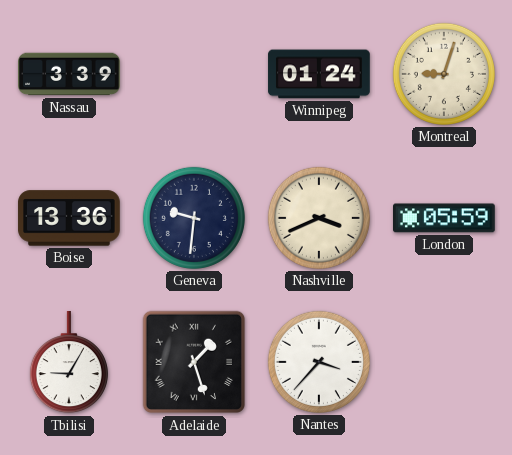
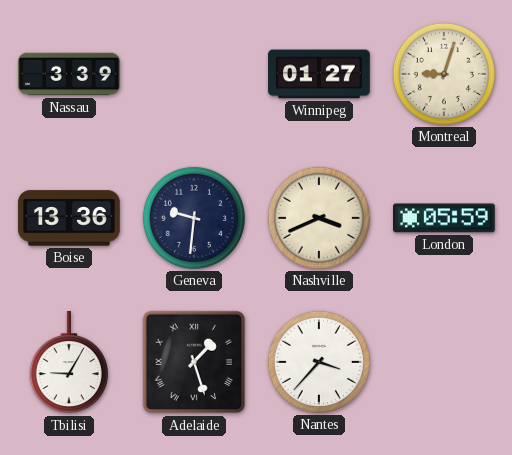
Winnipeg: 01:24 -> 01:27
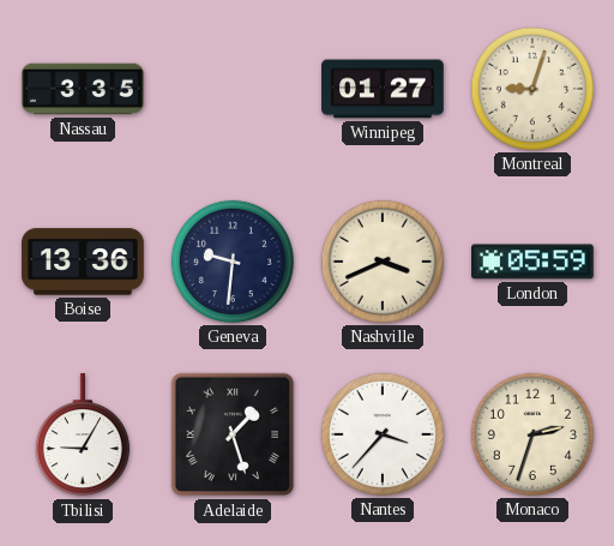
Nassau: 3:39 -> 3:35
Monaco: none -> 2:33
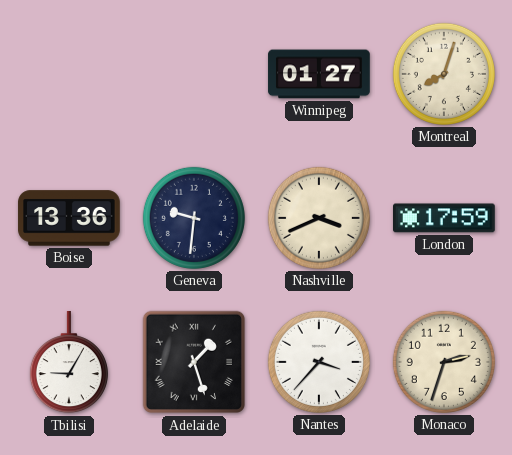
Nassau: 3:35 -> none
Montreal: 9:03 -> 8:03
London: 05:59 -> 17:59
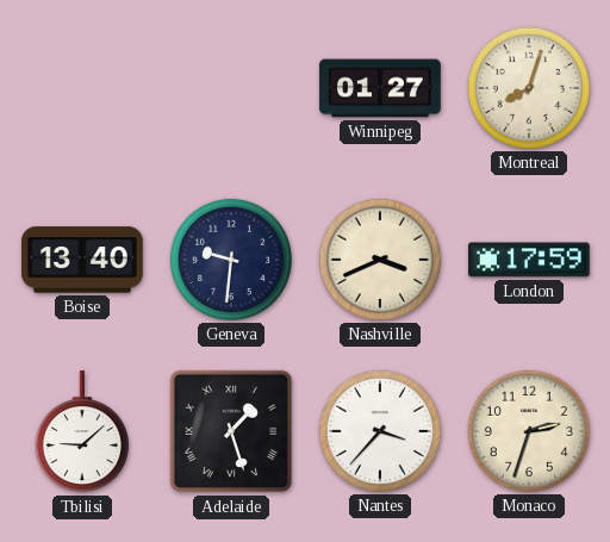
Boise: 13:36 -> 13:40
Tbilisi: 9:05 -> 9:08
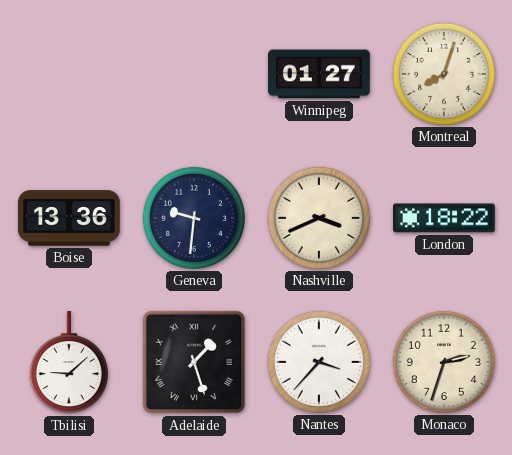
Boise: 13:40 -> 13:36
London: 17:59 -> 18:22
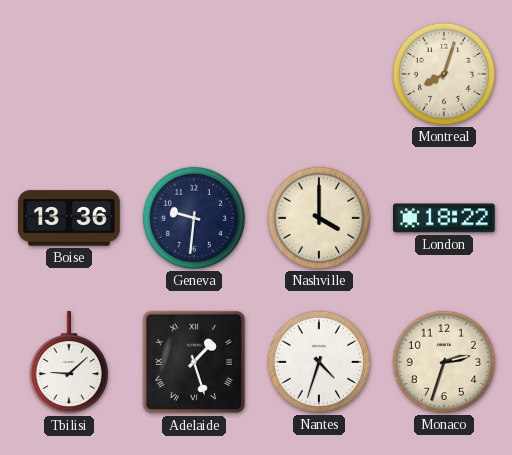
Winnipeg: 01:27 -> none
Nashville: 3:41 -> 4:00
Nantes: 3:37 -> 4:33
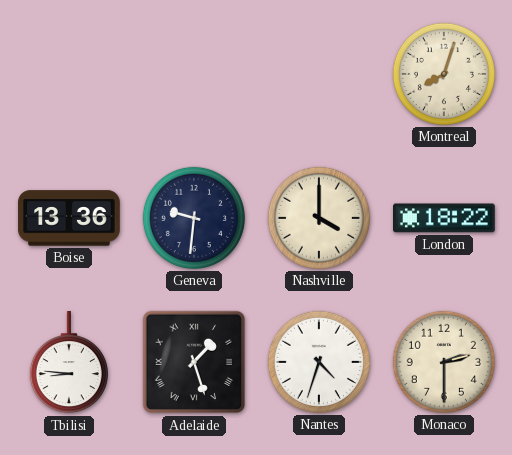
Tbilisi: 9:08 -> 8:46
Monaco: 2:33 -> 2:30
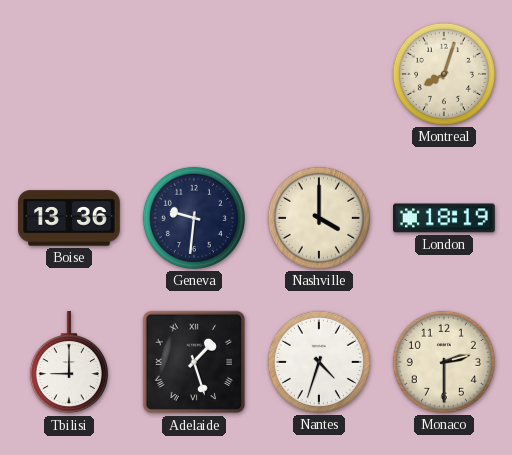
London: 18:22 -> 18:19
Tbilisi: 8:46 -> 9:00
